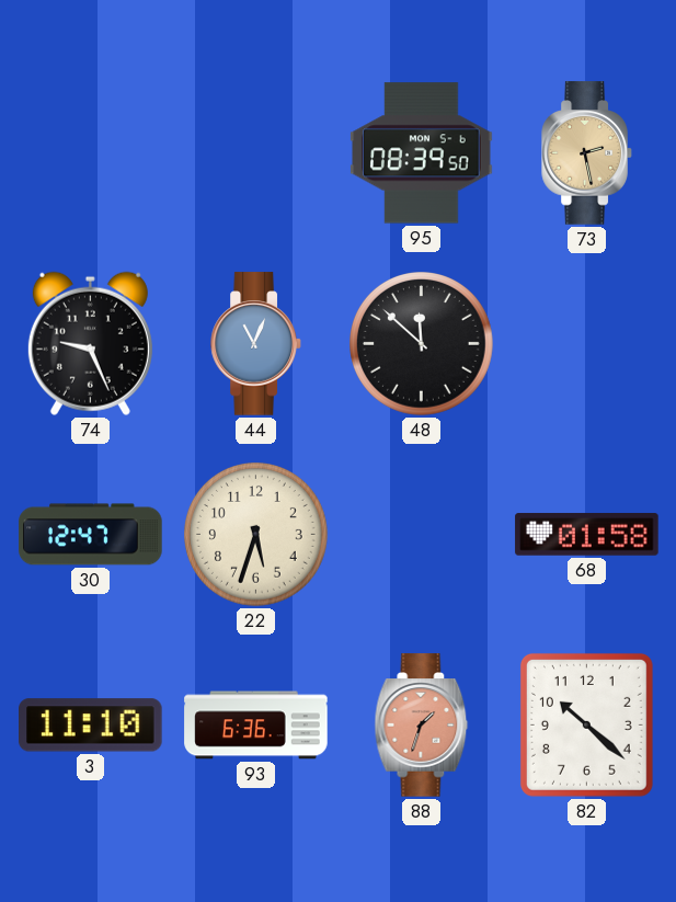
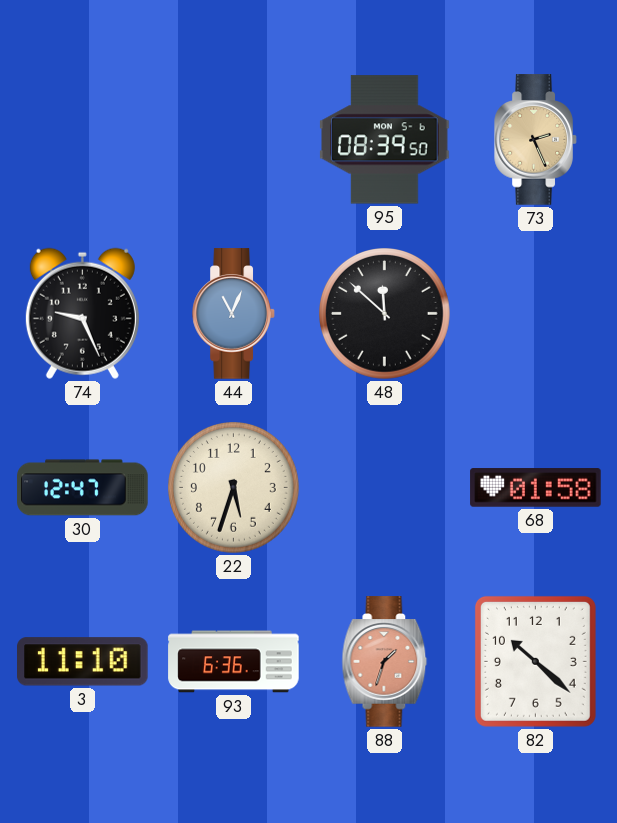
73: 2:28 -> 2:26
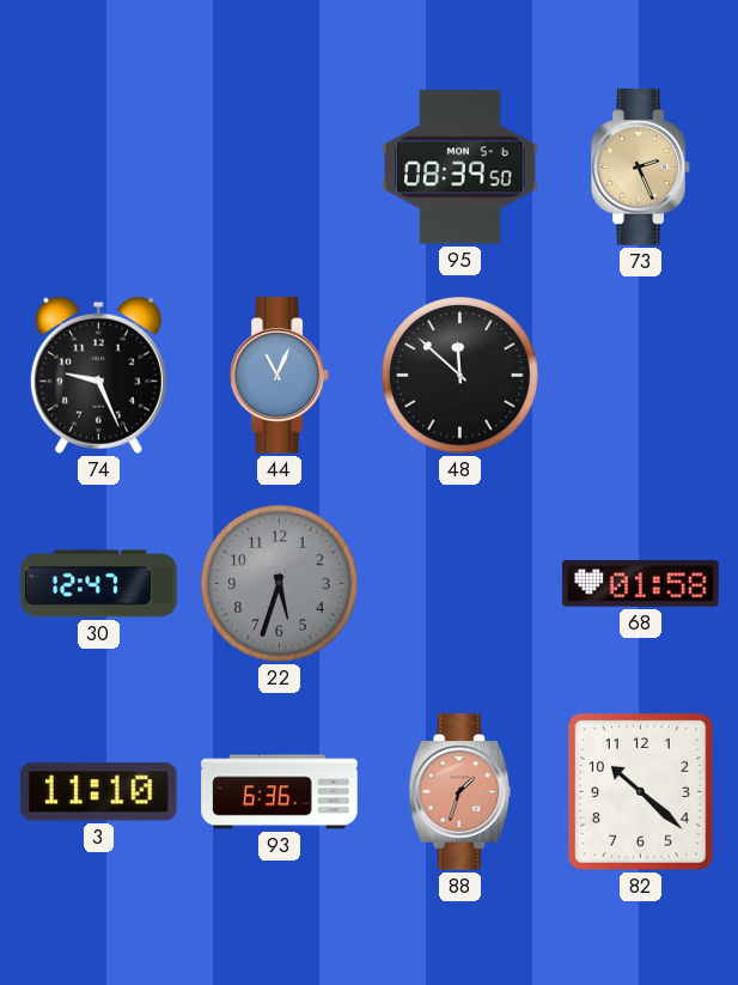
22 dial: cream -> grey
